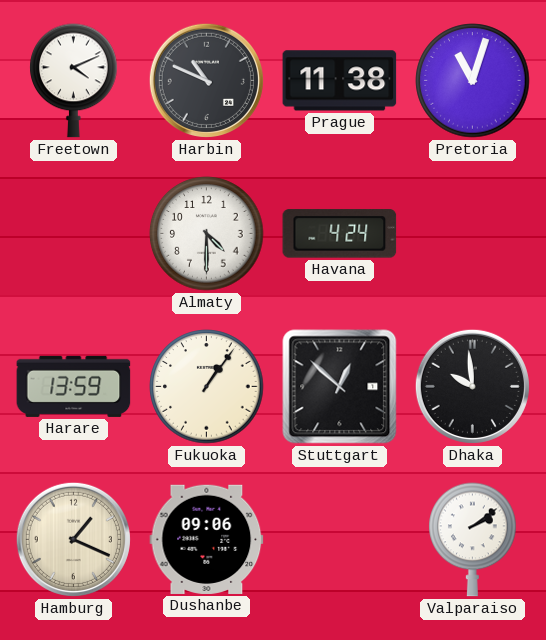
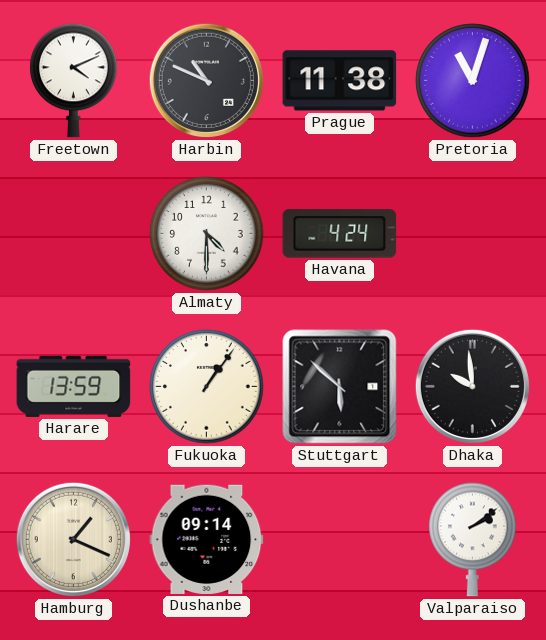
Stuttgart: 12:52 -> 5:52
Dushanbe: 09:06 -> 09:14
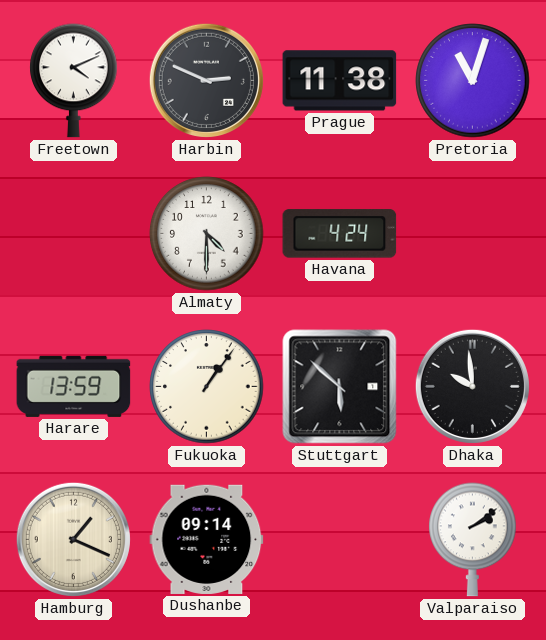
Harbin: 10:49 -> 2:49
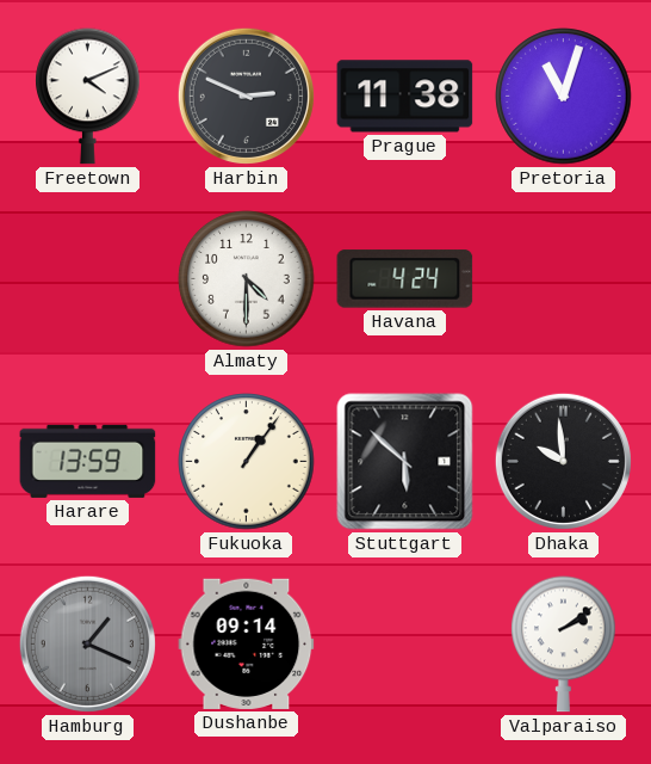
Hamburg dial: cream -> grey
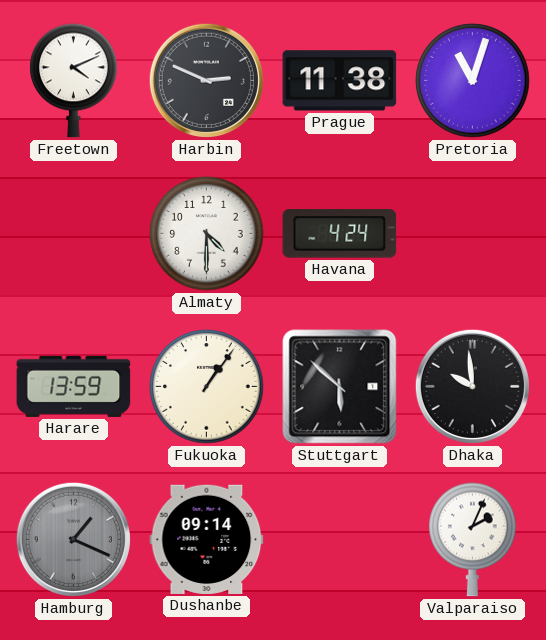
Valparaiso: 2:09 -> 2:04
